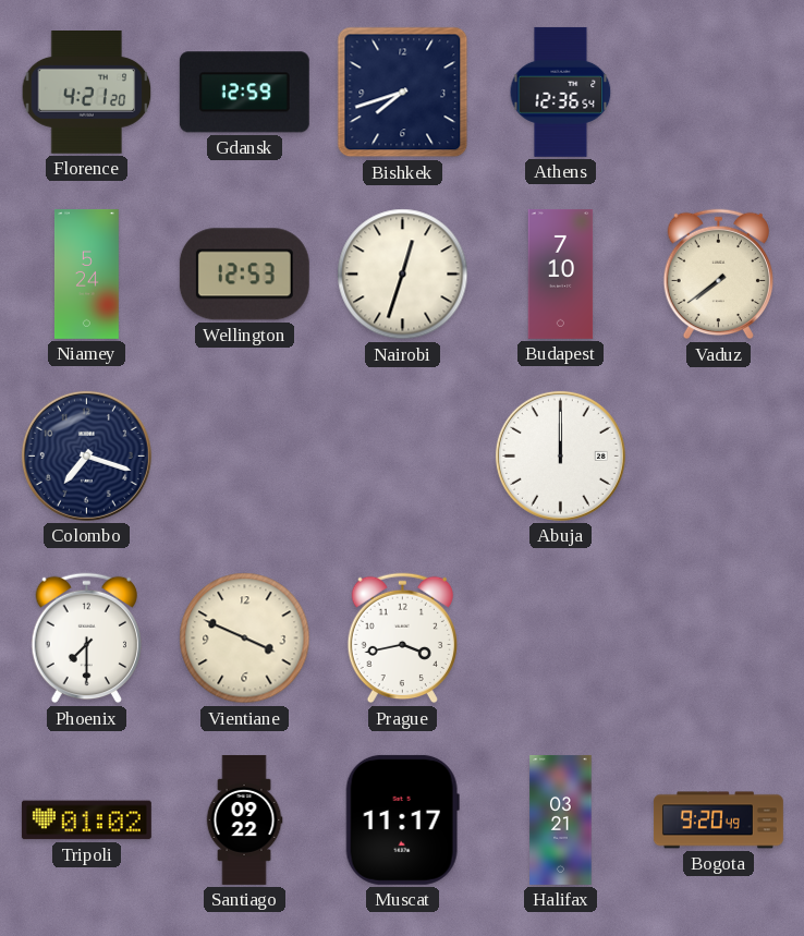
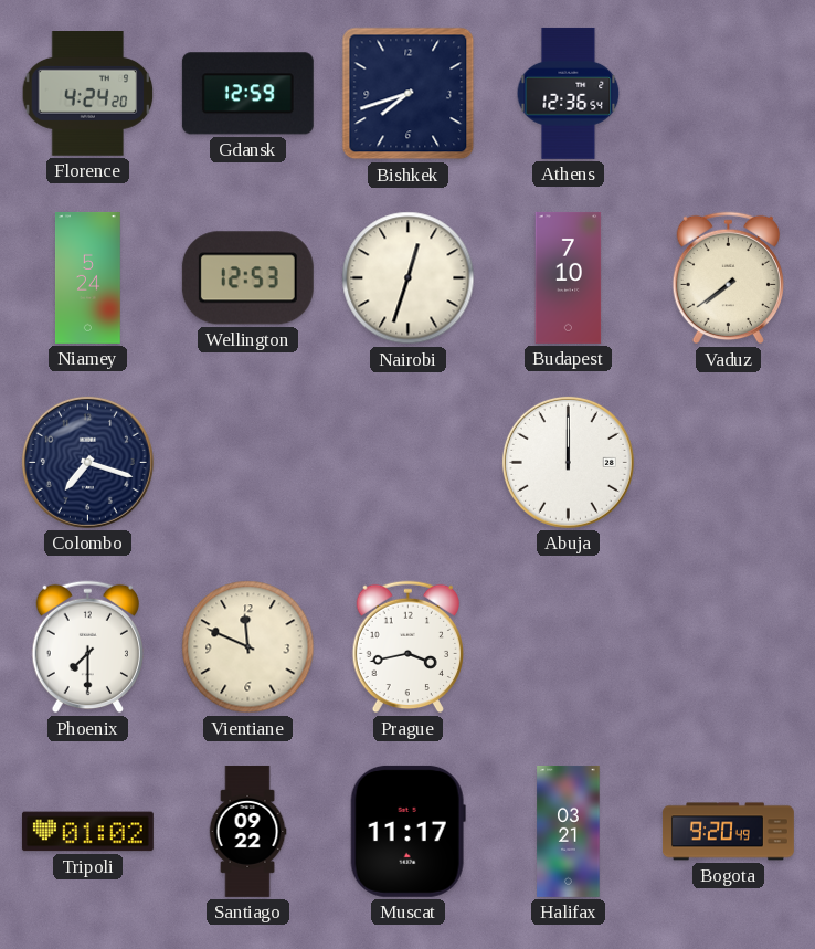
Florence: 4:21 -> 4:24
Vientiane: 3:49 -> 11:49
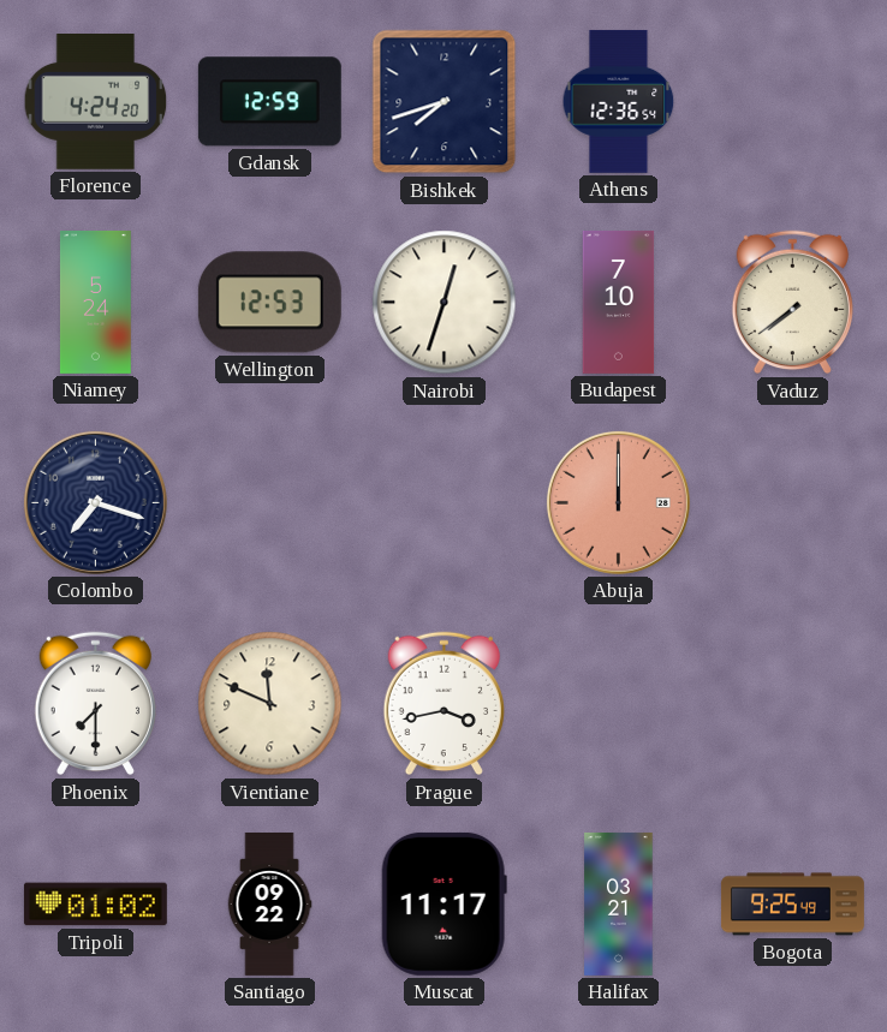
Abuja dial: white -> salmon
Bogota: 9:20 -> 9:25
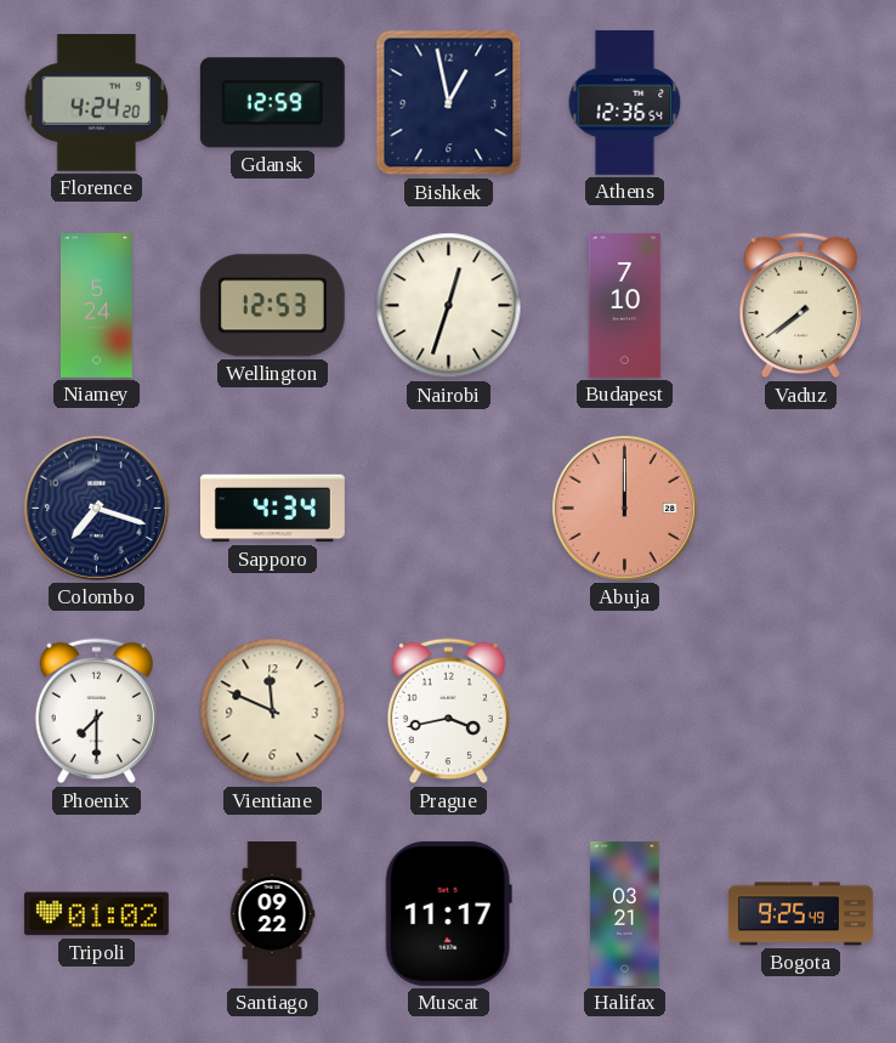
Bishkek: 7:42 -> 12:58
Sapporo: none -> 4:34
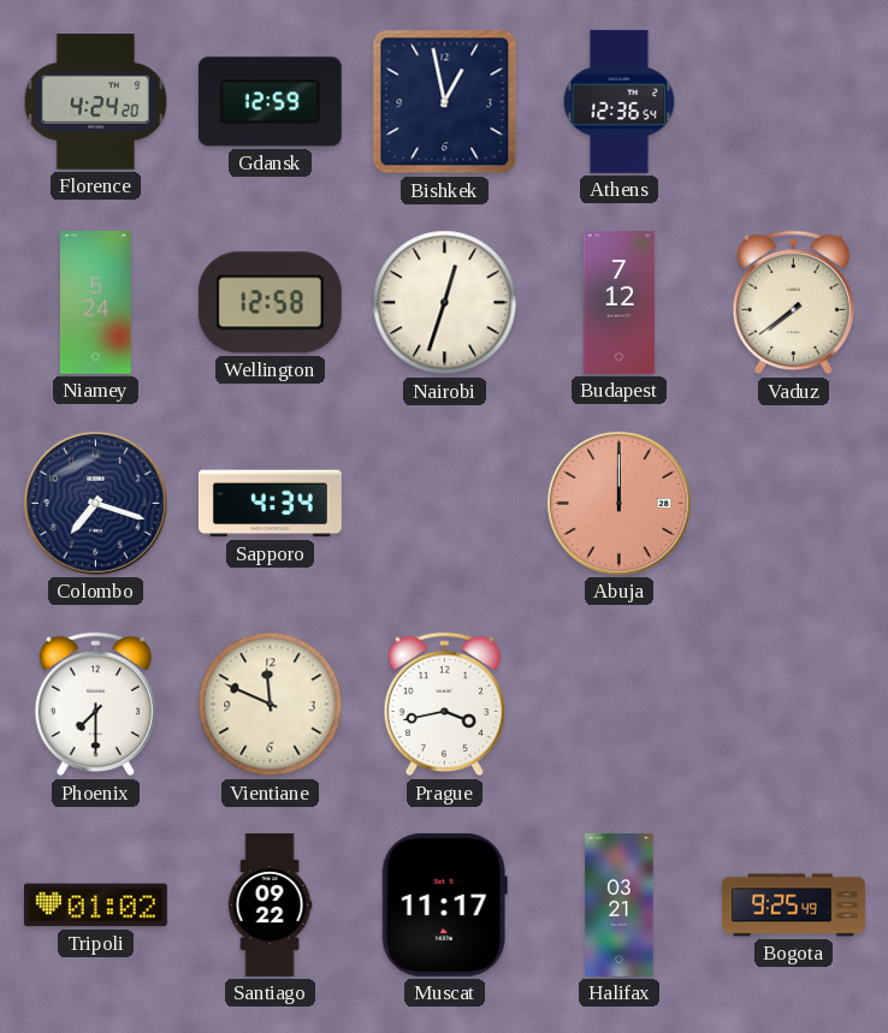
Wellington: 12:53 -> 12:58
Budapest: 7:10 -> 7:12
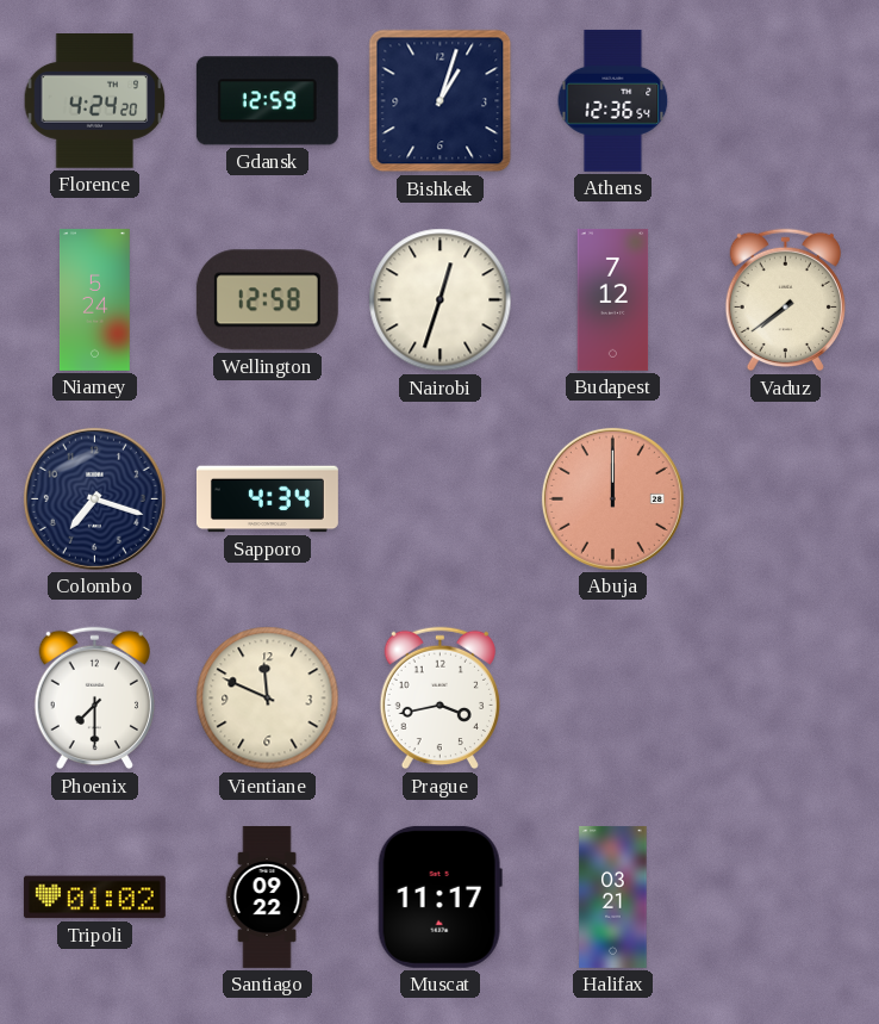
Bishkek: 12:58 -> 1:03
Bogota: 9:25 -> none
